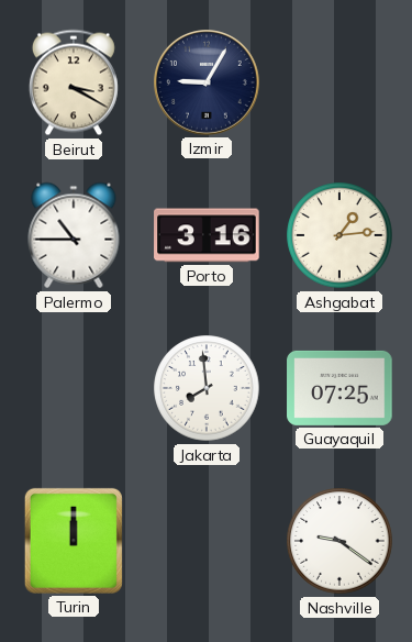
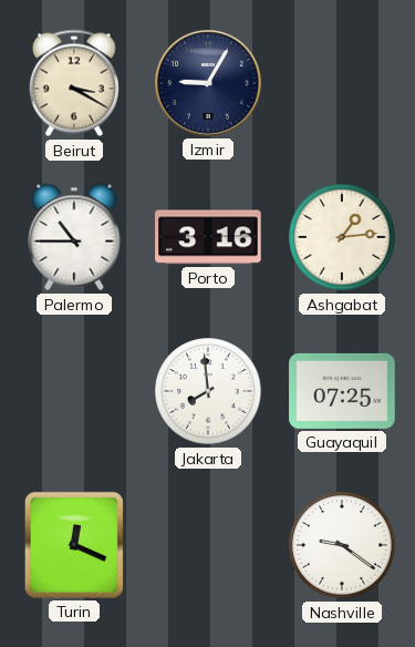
Turin: 12:00 -> 12:19
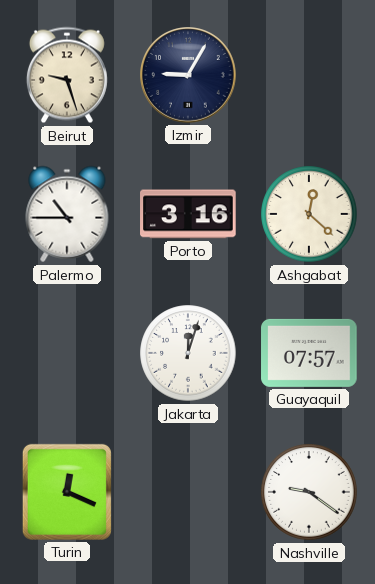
Beirut: 3:20 -> 9:27
Ashgabat: 1:14 -> 12:22
Jakarta: 7:59 -> 12:03
Guayaquil: 07:25 -> 07:57
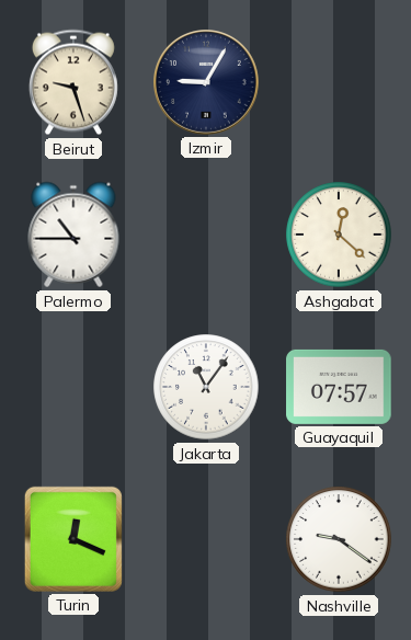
Porto: 3:16 -> none
Jakarta: 12:03 -> 11:06
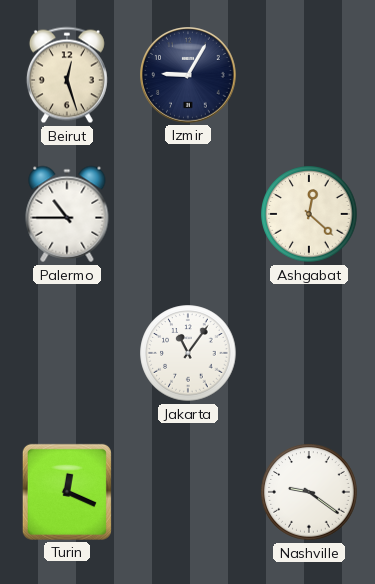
Beirut: 9:27 -> 12:27
Guayaquil: 07:57 -> none
